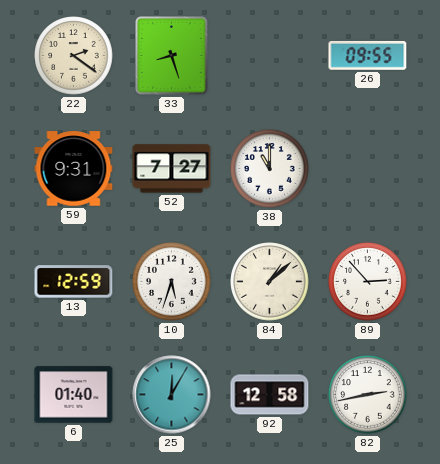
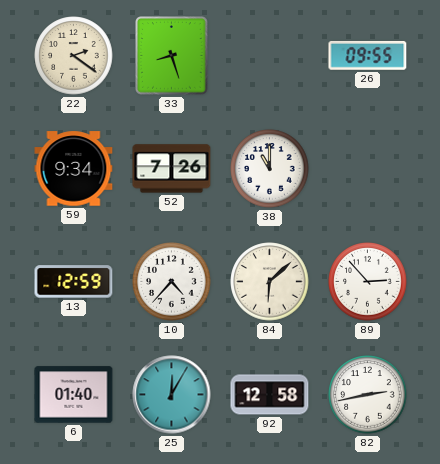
59: 9:31 -> 9:34
52: 7:27 -> 7:26
10: 5:33 -> 4:37
84: 1:08 -> 6:08
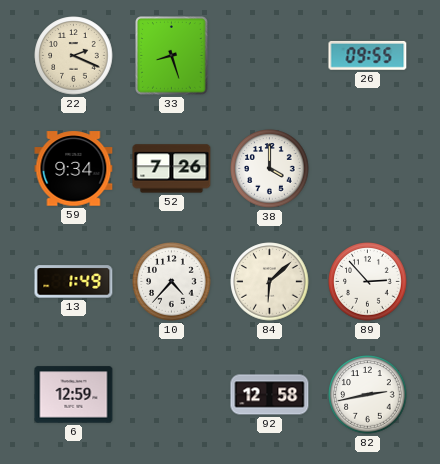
22: 2:21 -> 2:19
38: 11:00 -> 4:00
13: 12:59 -> 1:49
6: 01:40 -> 12:59
25: 12:05 -> none
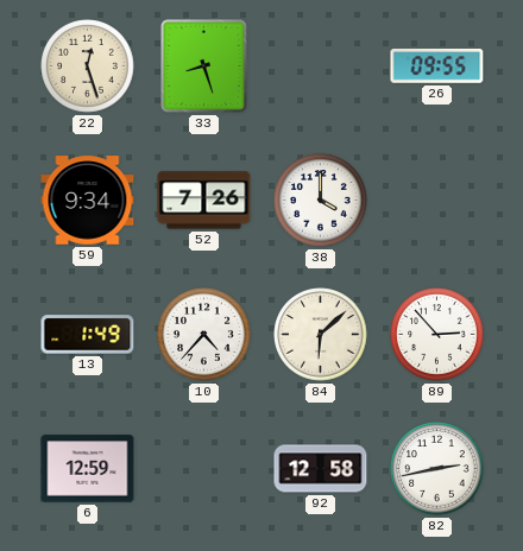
22: 2:19 -> 12:27
